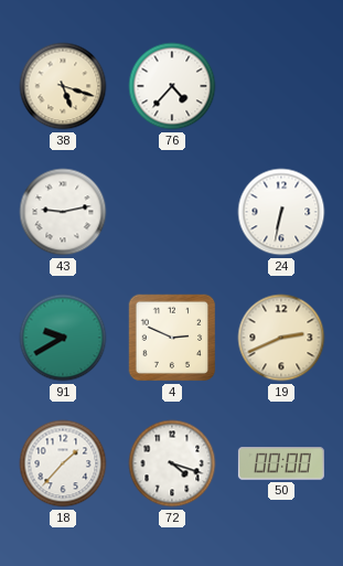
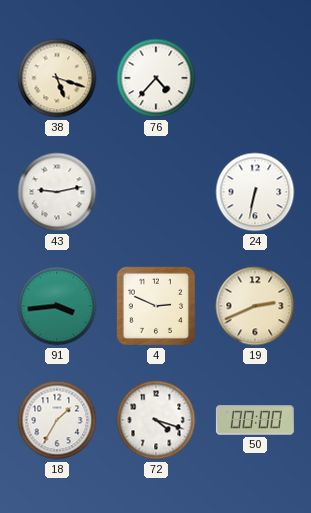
91: 9:40 -> 3:44
18: 1:37 -> 1:35
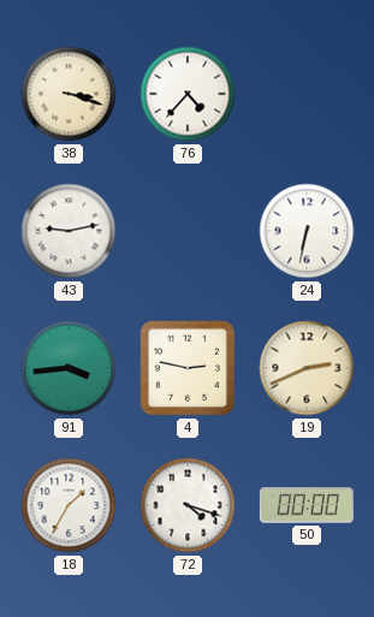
38: 5:18 -> 3:18
4: 2:49 -> 2:47
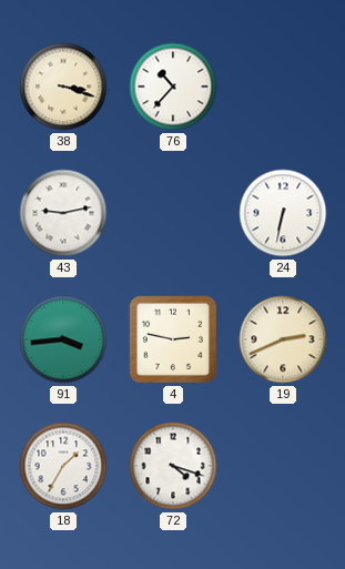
76: 4:37 -> 10:37
50: 00:00 -> none
